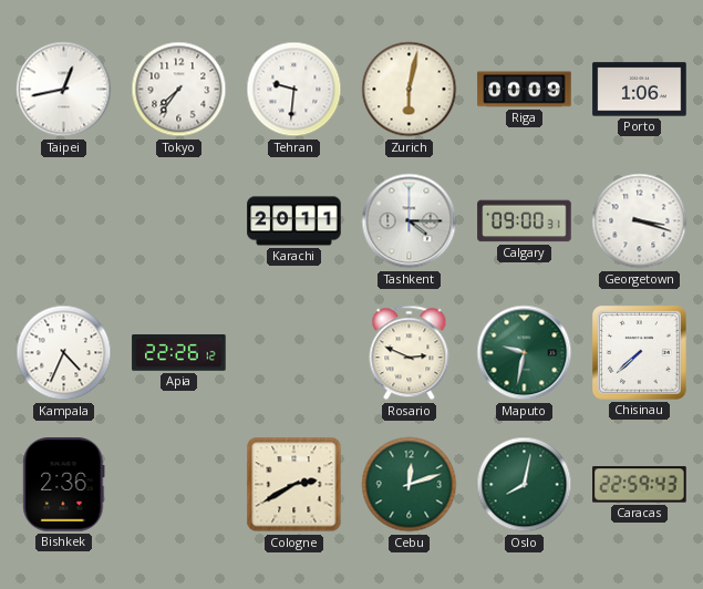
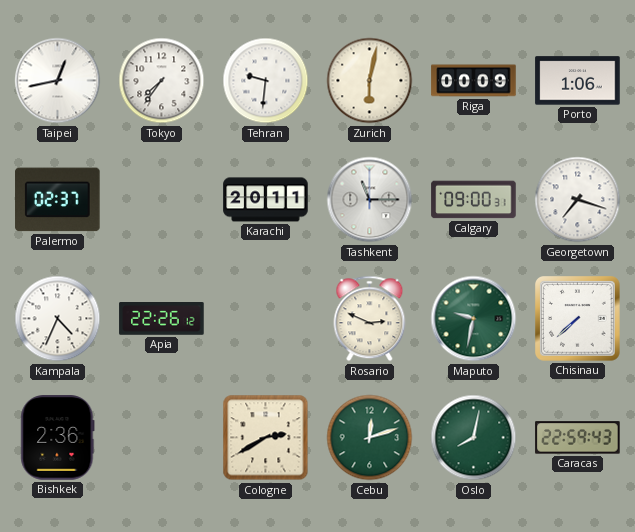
Palermo: none -> 02:37
Tashkent: 4:15 -> 11:15
Georgetown: 3:18 -> 7:18
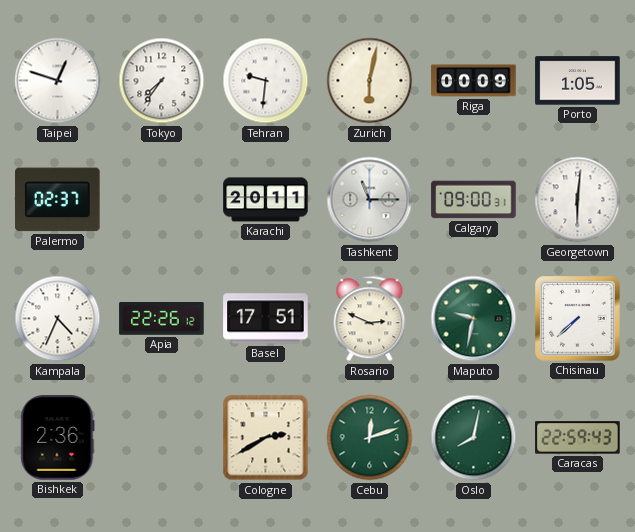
Taipei: 12:43 -> 12:48
Porto: 1:06 -> 1:05
Georgetown: 7:18 -> 6:01
Basel: none -> 17:51
